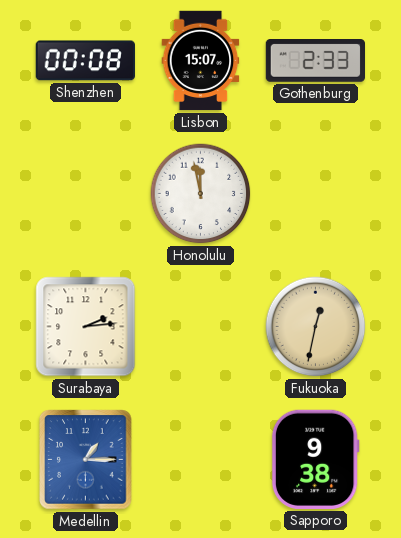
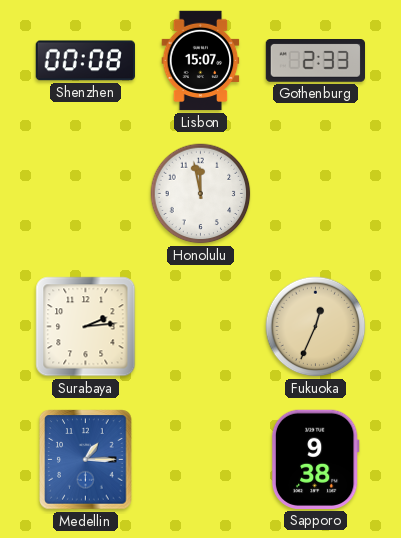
Fukuoka: 12:32 -> 12:34
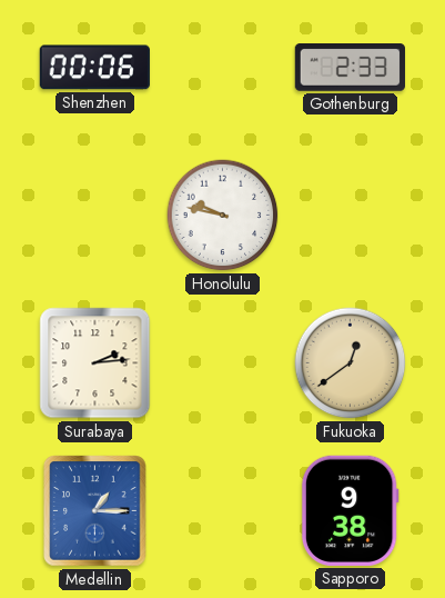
Shenzhen: 00:08 -> 00:06
Lisbon: 15:07 -> none
Honolulu: 11:58 -> 9:47
Fukuoka: 12:34 -> 12:39
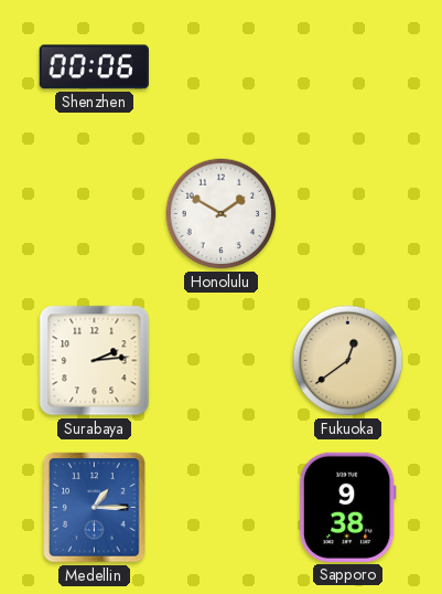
Gothenburg: 2:33 -> none
Honolulu: 9:47 -> 1:50
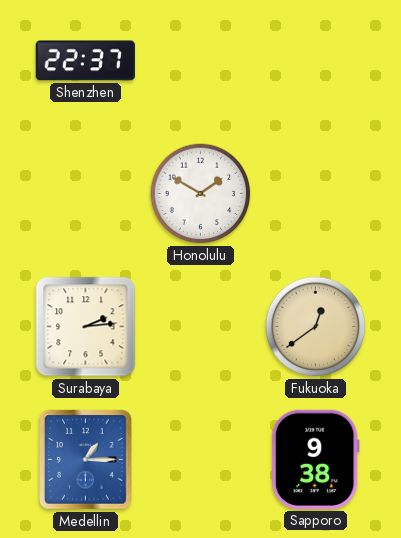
Shenzhen: 00:06 -> 22:37
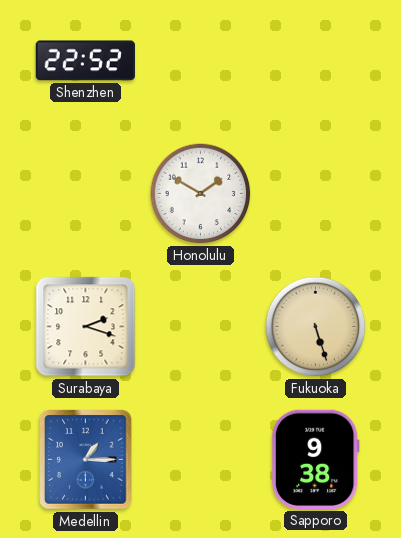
Shenzhen: 22:37 -> 22:52
Surabaya: 2:14 -> 2:18
Fukuoka: 12:39 -> 5:27
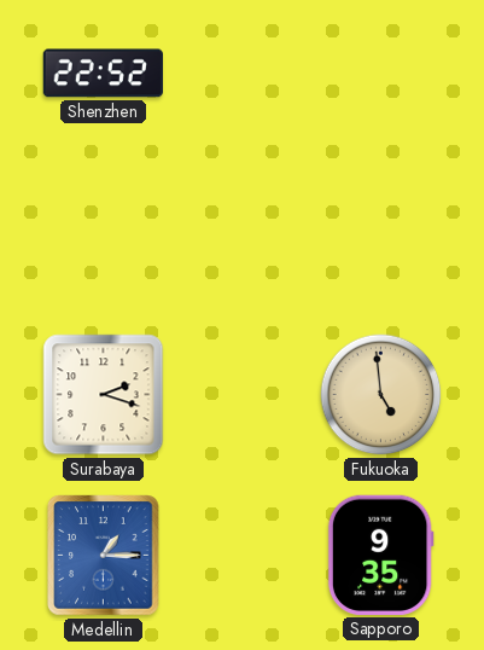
Honolulu: 1:50 -> none
Fukuoka: 5:27 -> 4:59
Sapporo: 9:38 -> 9:35
